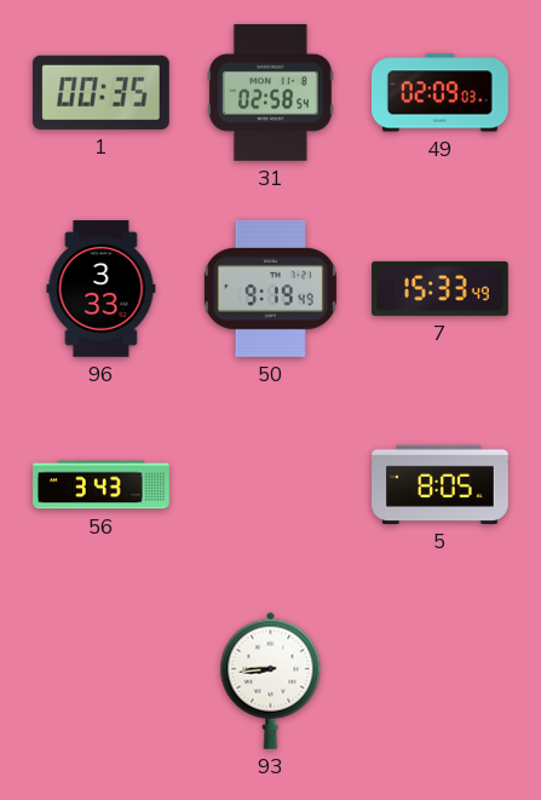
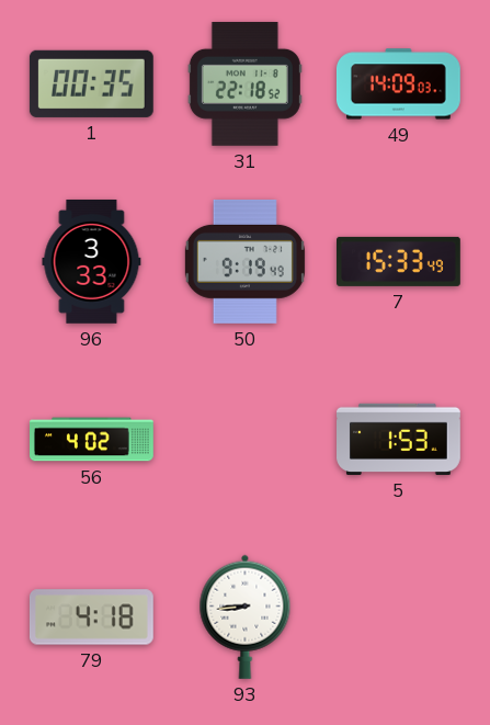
31: 02:58 -> 22:18
49: 02:09 -> 14:09
56: 3:43 -> 4:02
5: 8:05 -> 1:53
79: none -> 4:18
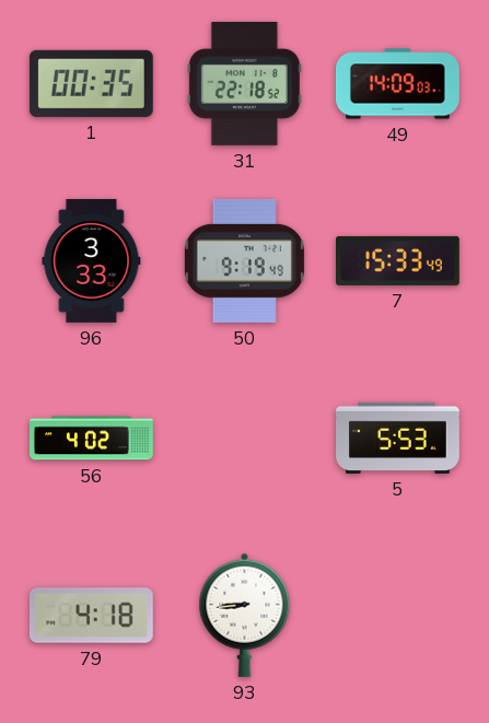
5: 1:53 -> 5:53
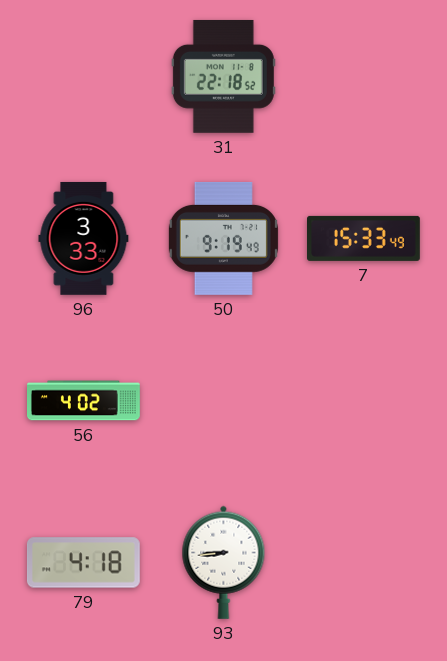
1: 00:35 -> none
49: 14:09 -> none
5: 5:53 -> none
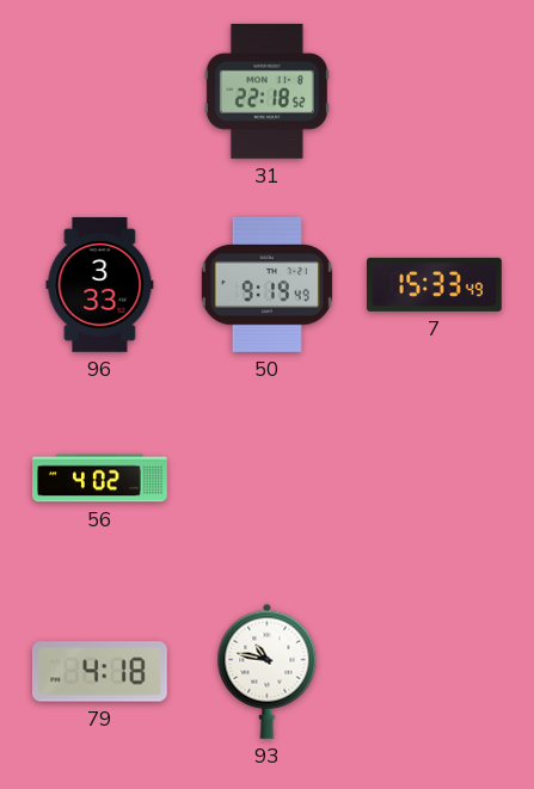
93: 8:44 -> 10:47
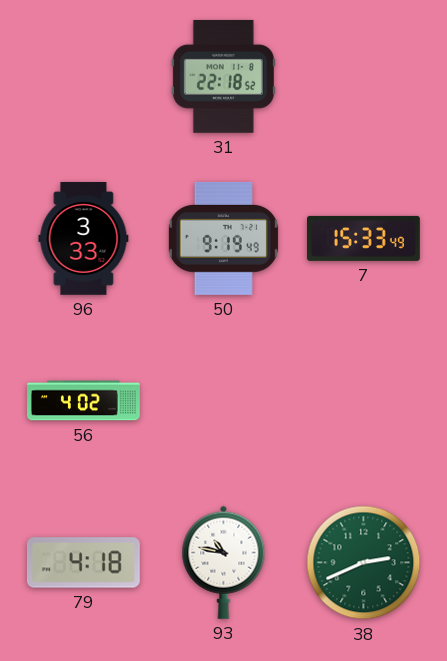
38: none -> 2:41
